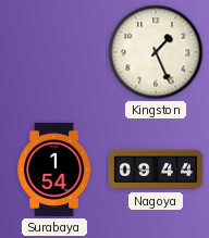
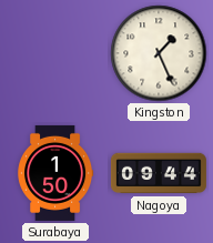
Surabaya: 1:54 -> 1:50
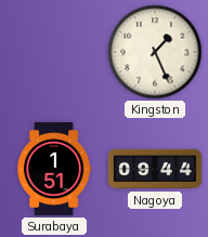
Surabaya: 1:50 -> 1:51
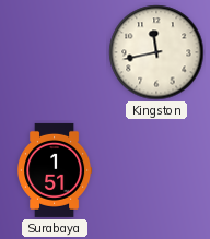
Kingston: 1:26 -> 11:43
Nagoya: 09:44 -> none
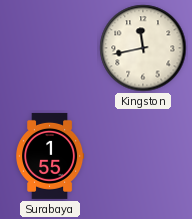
Surabaya: 1:51 -> 1:55
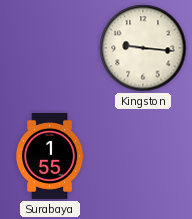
Kingston: 11:43 -> 9:16
